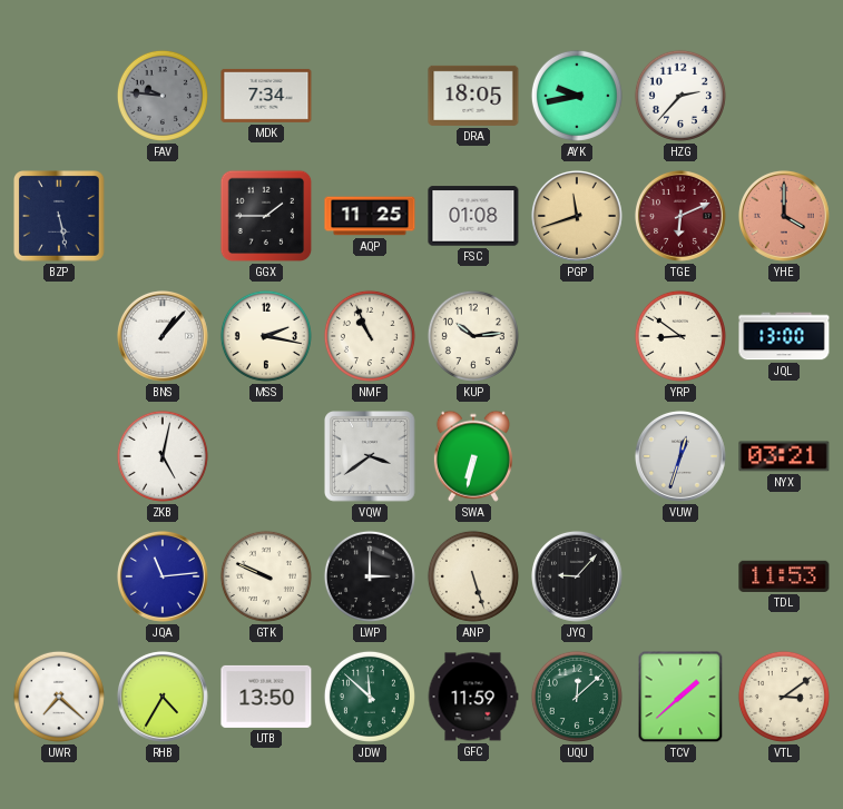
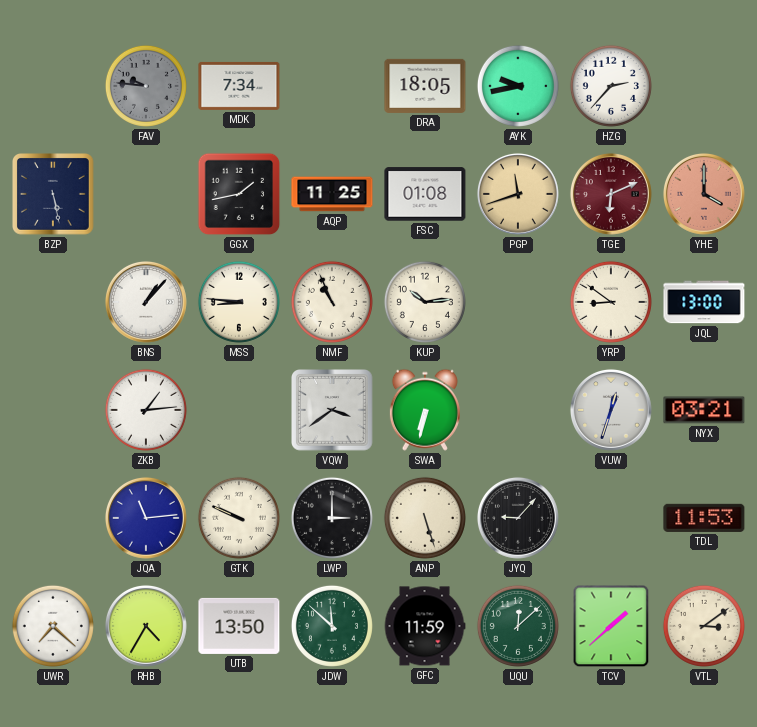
GGX: 1:45 -> 1:43
MSS: 2:17 -> 8:46
ZKB: 5:02 -> 1:14
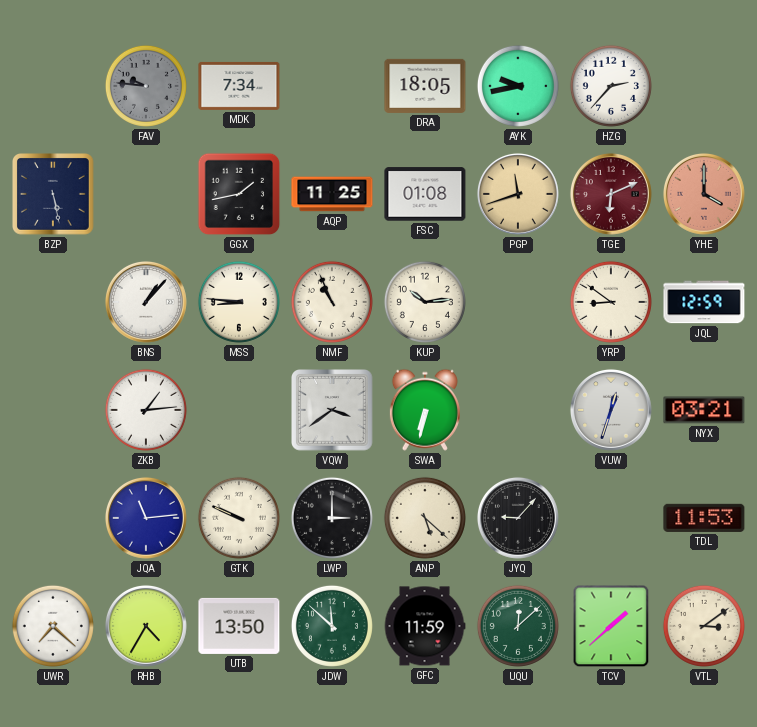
JQL: 13:00 -> 12:59
ANP: 5:27 -> 5:22
